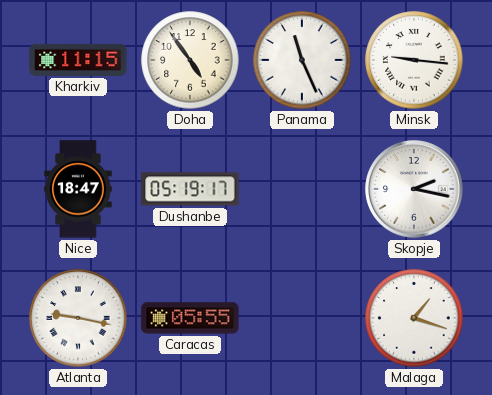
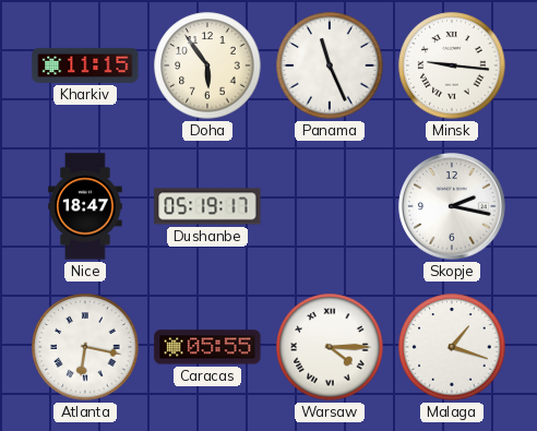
Doha: 4:54 -> 5:54
Atlanta: 9:17 -> 6:17
Warsaw: none -> 4:15
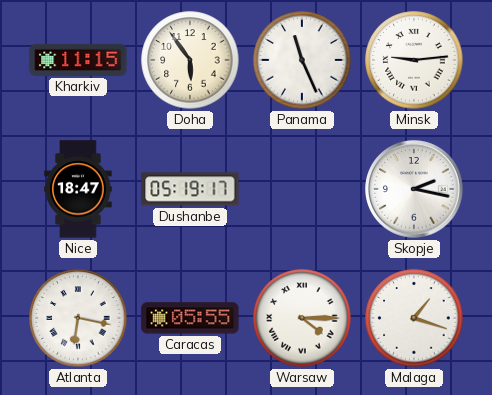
Minsk: 9:16 -> 9:14
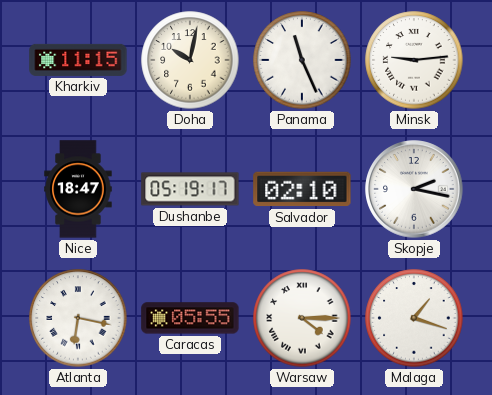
Doha: 5:54 -> 10:02
Salvador: none -> 02:10
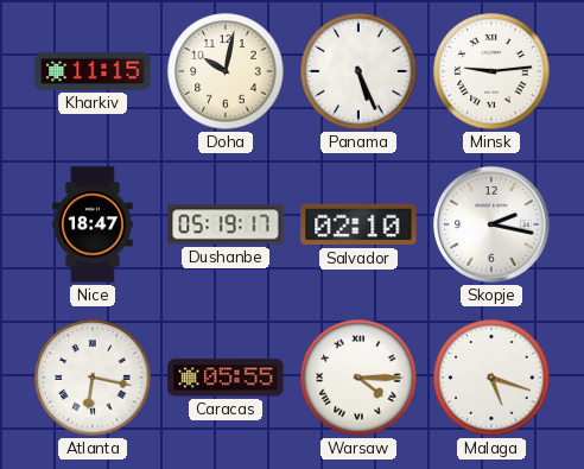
Panama: 11:26 -> 5:26
Malaga: 1:18 -> 5:18
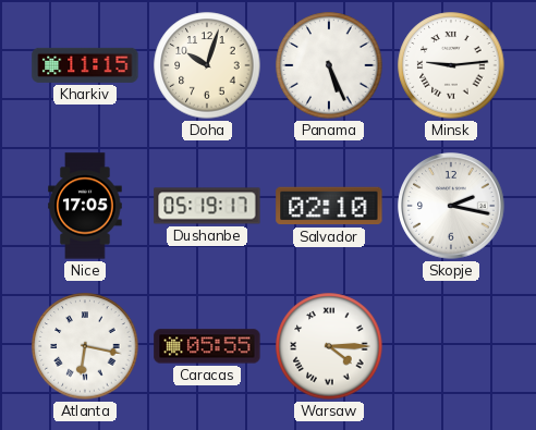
Doha: 10:02 -> 10:03
Nice: 18:47 -> 17:05
Malaga: 5:18 -> none
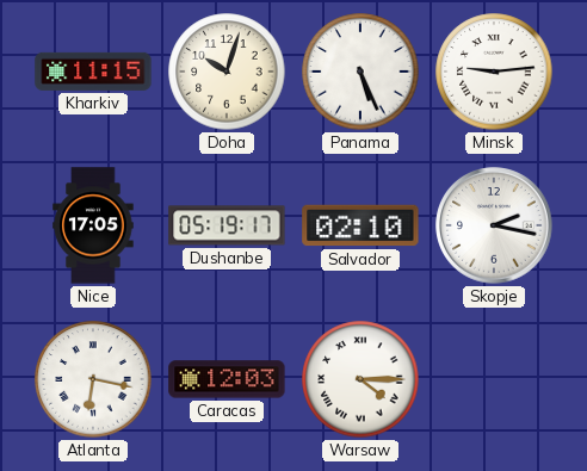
Caracas: 05:55 -> 12:03
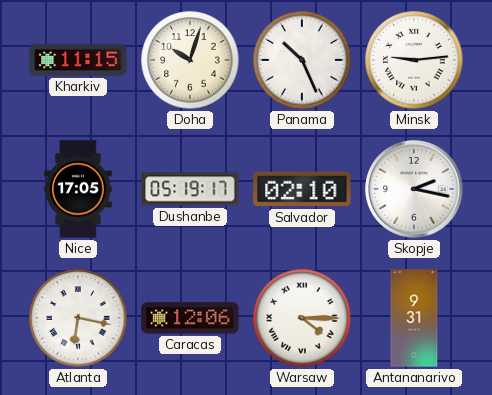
Panama: 5:26 -> 10:26
Caracas: 12:03 -> 12:06
Antananarivo: none -> 9:31
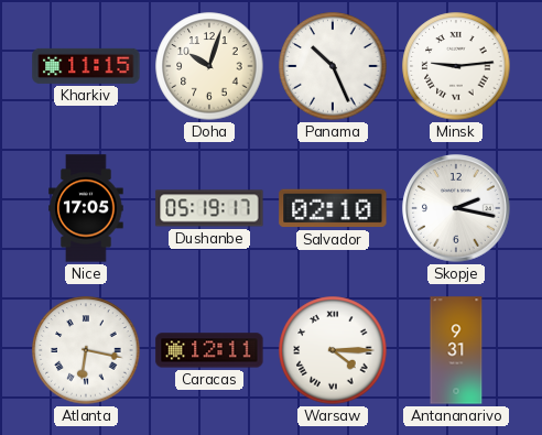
Caracas: 12:06 -> 12:11
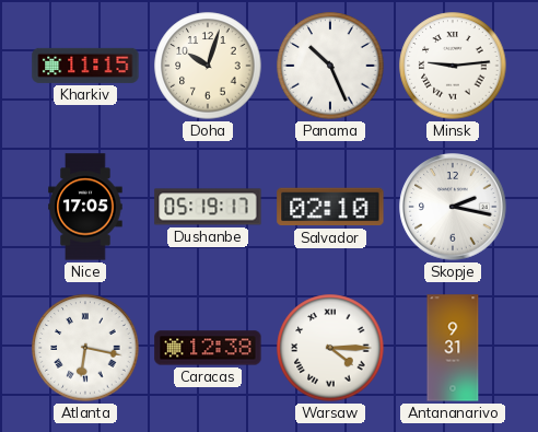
Caracas: 12:11 -> 12:38
